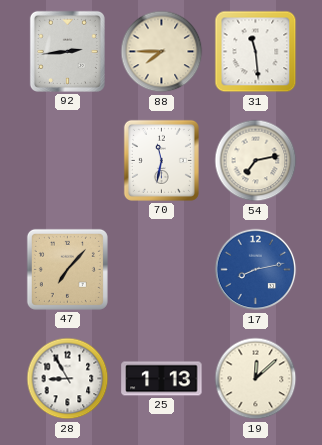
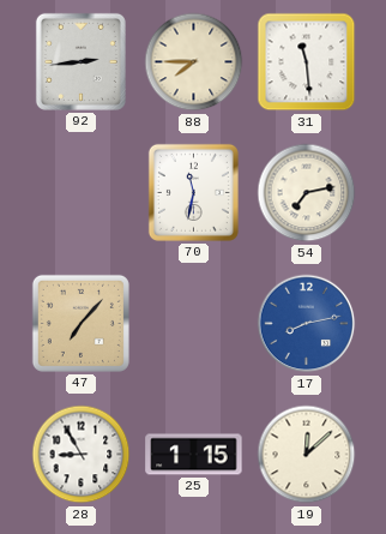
25: 1:13 -> 1:15
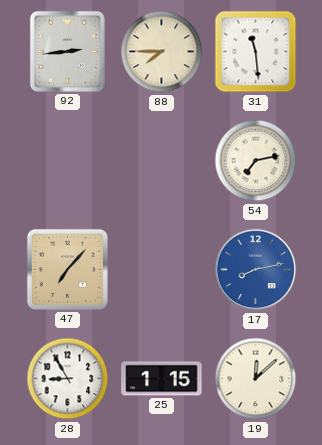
70: 11:32 -> none
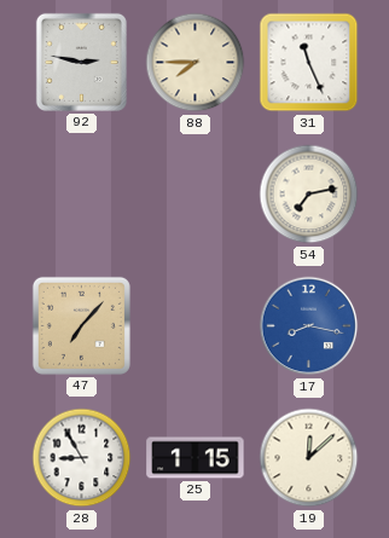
92: 2:44 -> 2:47
31: 11:29 -> 11:26
17: 8:13 -> 8:17
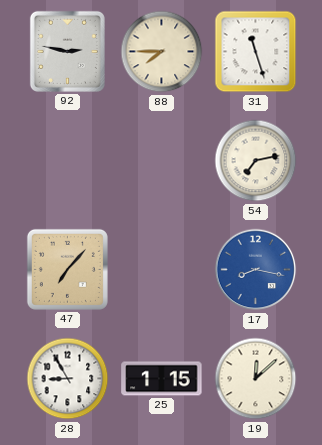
31: 11:26 -> 11:27
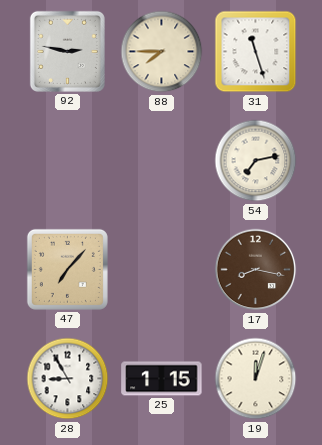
17 dial: blue -> brown
19: 12:08 -> 12:03
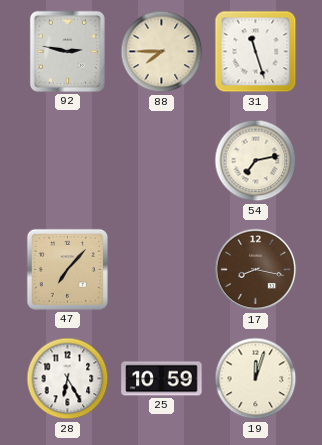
28: 8:55 -> 6:25
25: 1:15 -> 10:59
